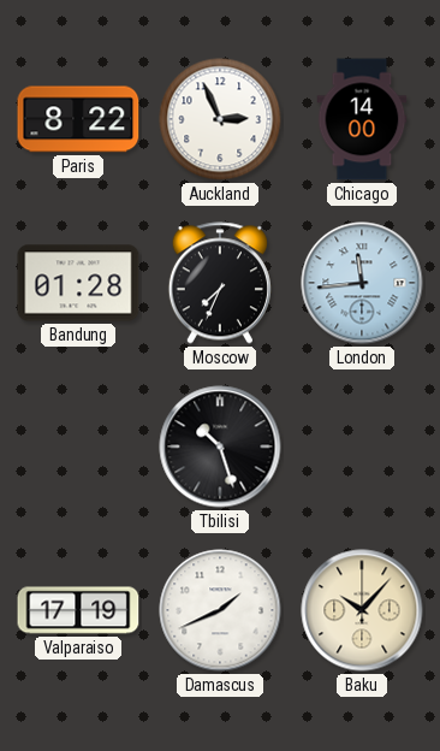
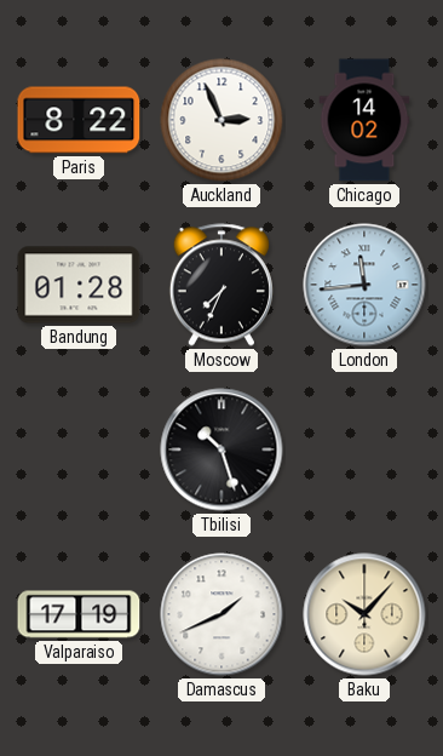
Chicago: 14:00 -> 14:02
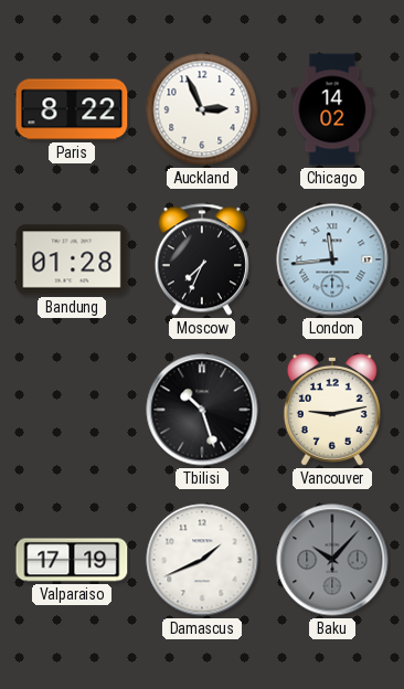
Vancouver: none -> 9:13
Baku dial: cream -> grey
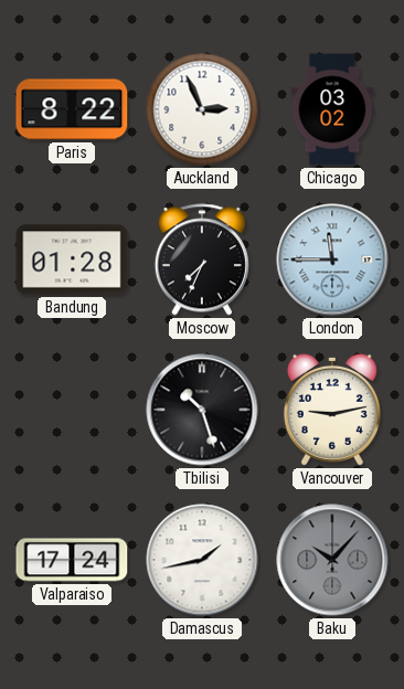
Chicago: 14:02 -> 03:02
London: 11:44 -> 11:45
Valparaiso: 17:19 -> 17:24
Damascus: 1:41 -> 1:43
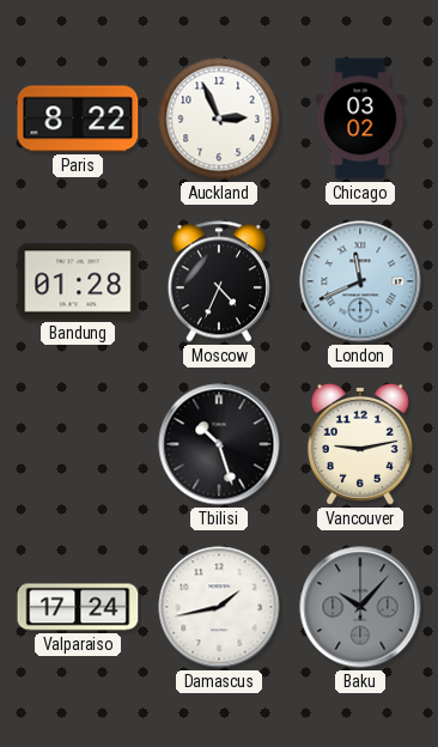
Moscow: 7:34 -> 4:34
London: 11:45 -> 11:41
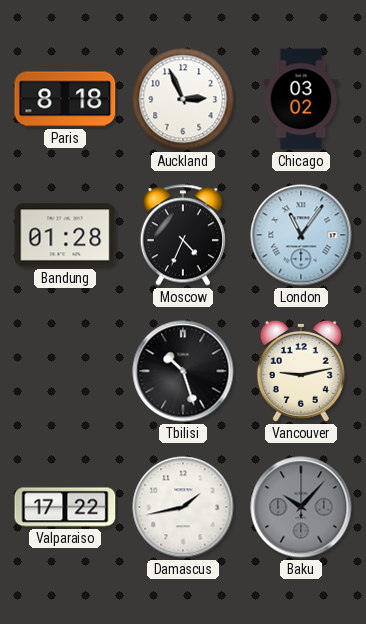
Paris: 8:22 -> 8:18
London: 11:41 -> 11:06
Valparaiso: 17:24 -> 17:22
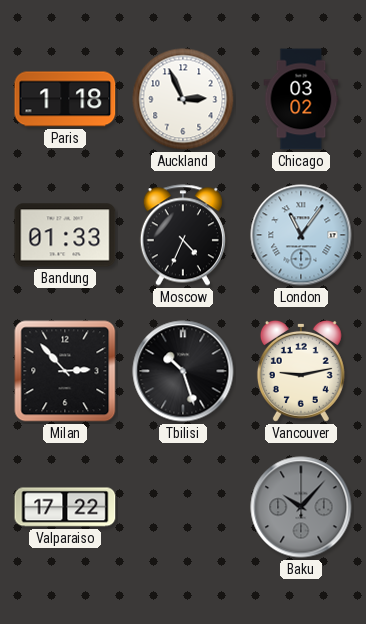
Paris: 8:18 -> 1:18
Bandung: 01:28 -> 01:33
Milan: none -> 2:53
Damascus: 1:43 -> none
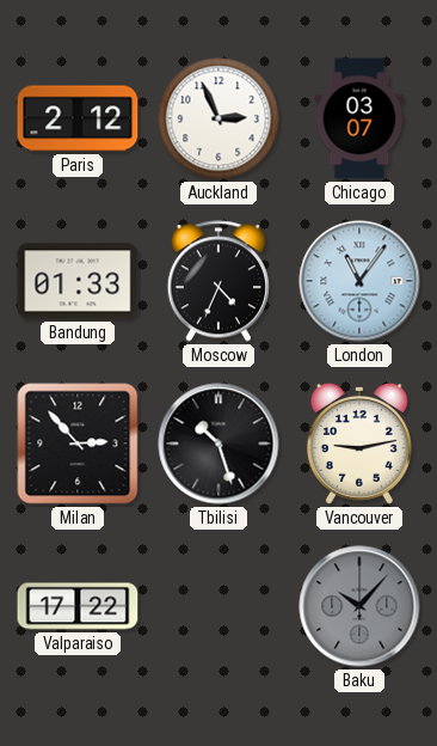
Paris: 1:18 -> 2:12
Chicago: 03:02 -> 03:07
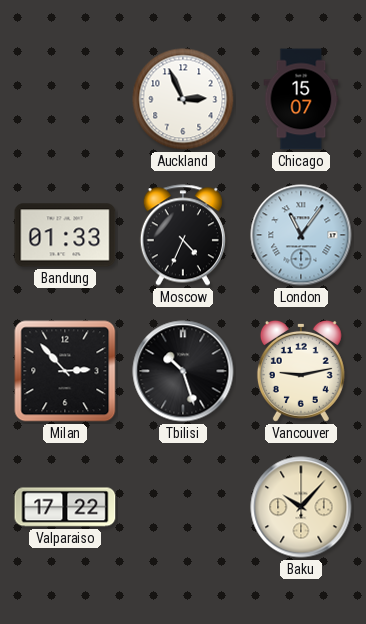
Paris: 2:12 -> none
Chicago: 03:07 -> 15:07
Baku dial: grey -> cream
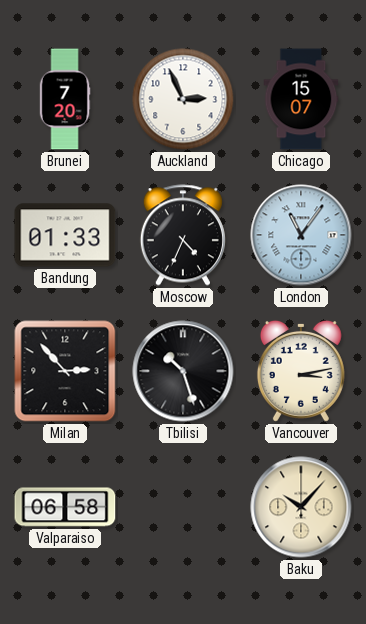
Brunei: none -> 7:20
Vancouver: 9:13 -> 3:13
Valparaiso: 17:22 -> 06:58
